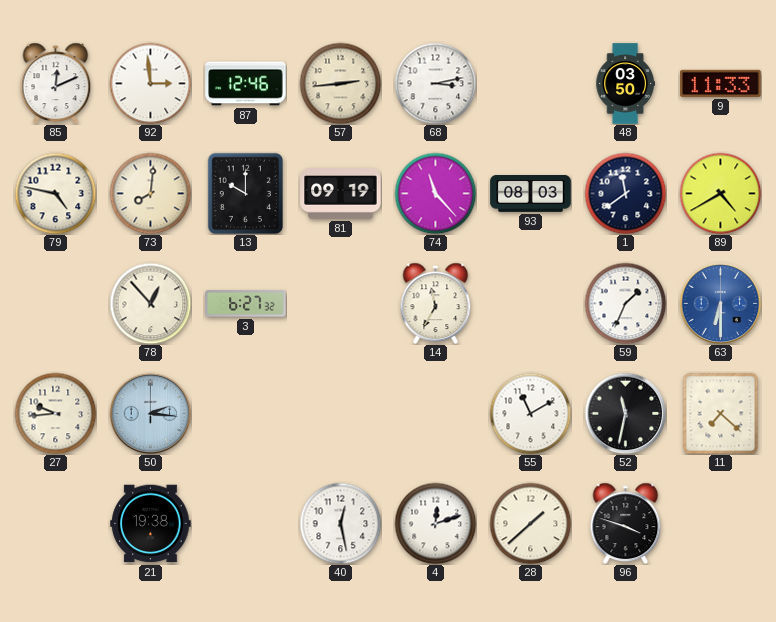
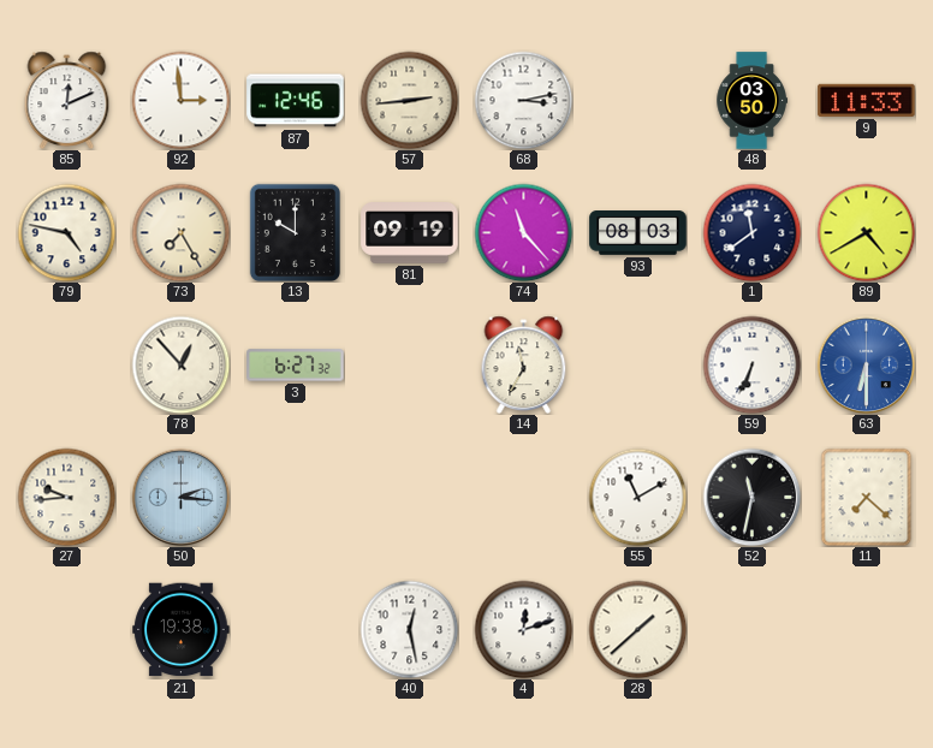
73: 8:01 -> 7:25
59: 1:34 -> 6:34
96: 3:48 -> none
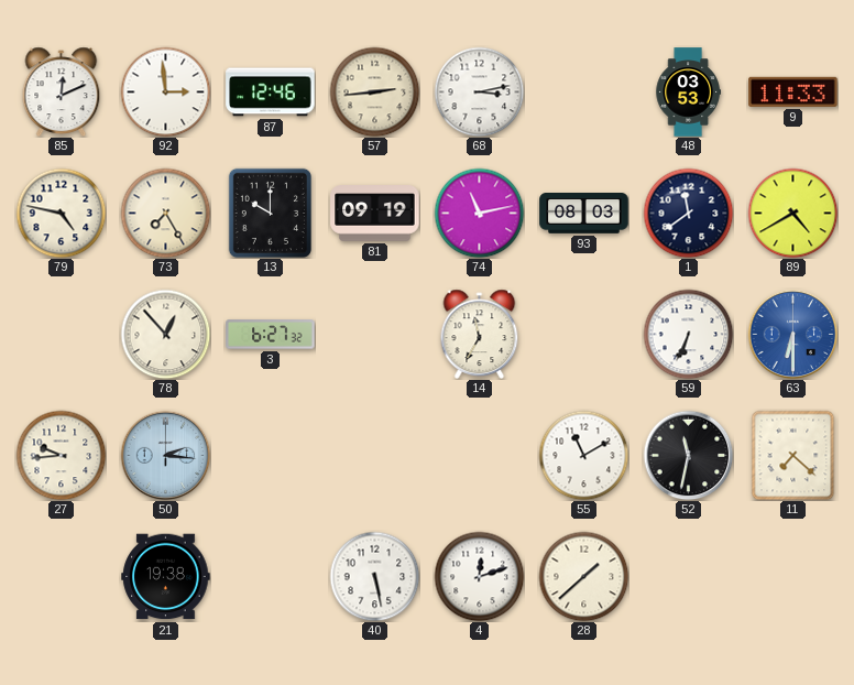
48: 03:50 -> 03:53
74: 11:23 -> 11:13
40: 12:28 -> 5:28
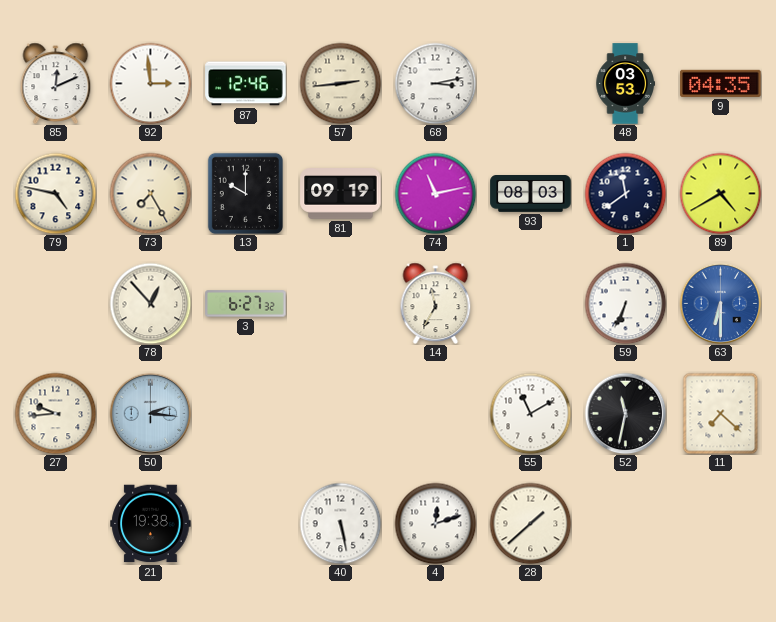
9: 11:33 -> 04:35
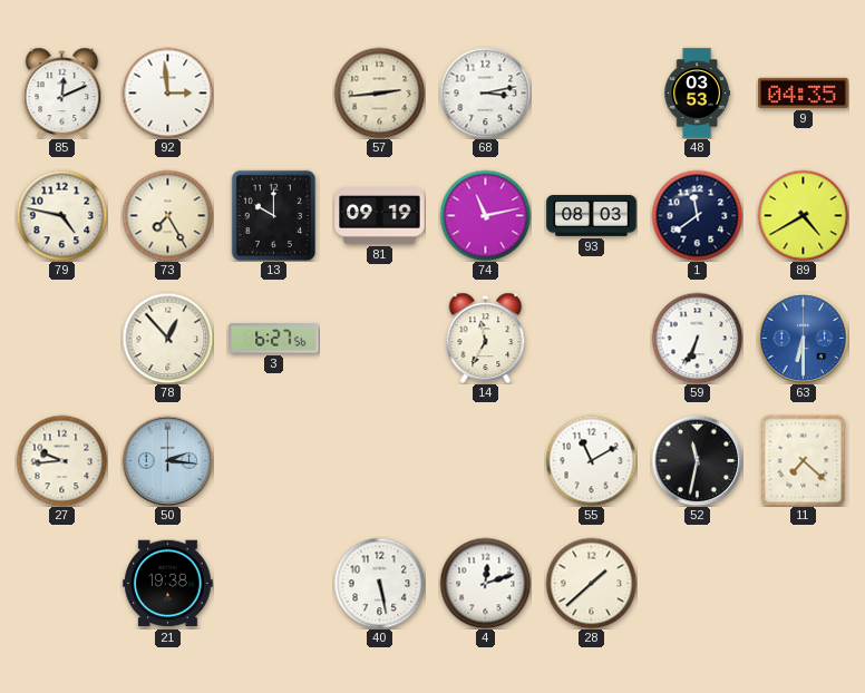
87: 12:46 -> none
3: 6:27:32 -> 6:27:56
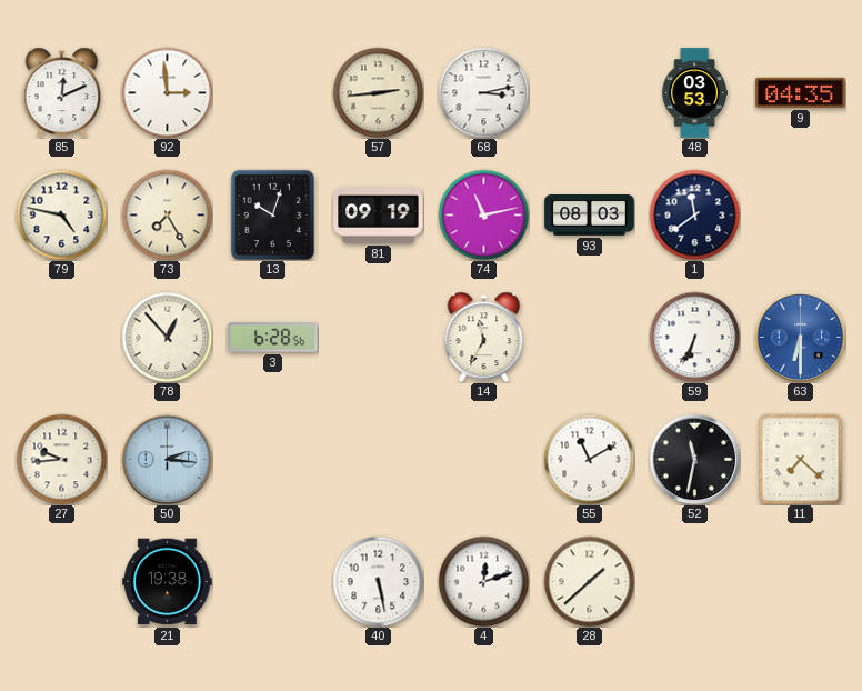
13: 10:00 -> 10:03
89: 4:40 -> none
3: 6:27 -> 6:28
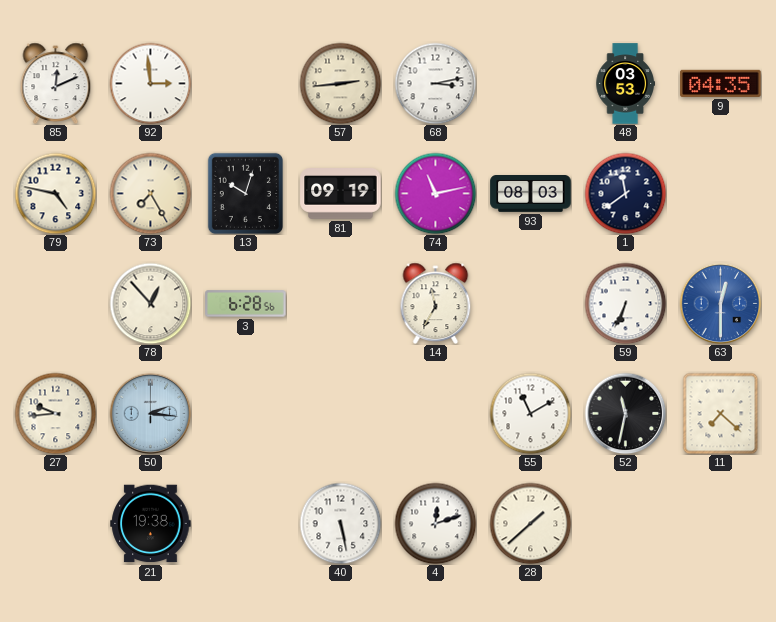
63: 6:30 -> 12:30
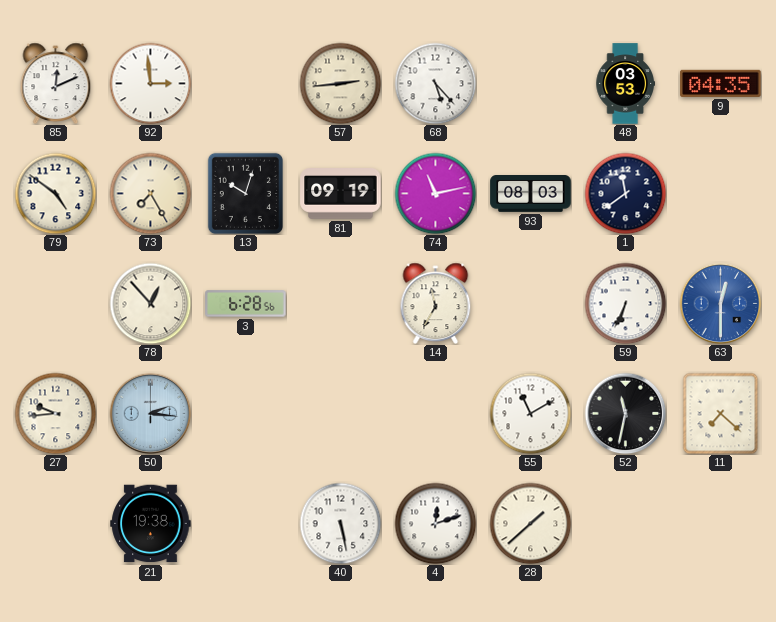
68: 3:13 -> 5:23
79: 4:47 -> 4:51
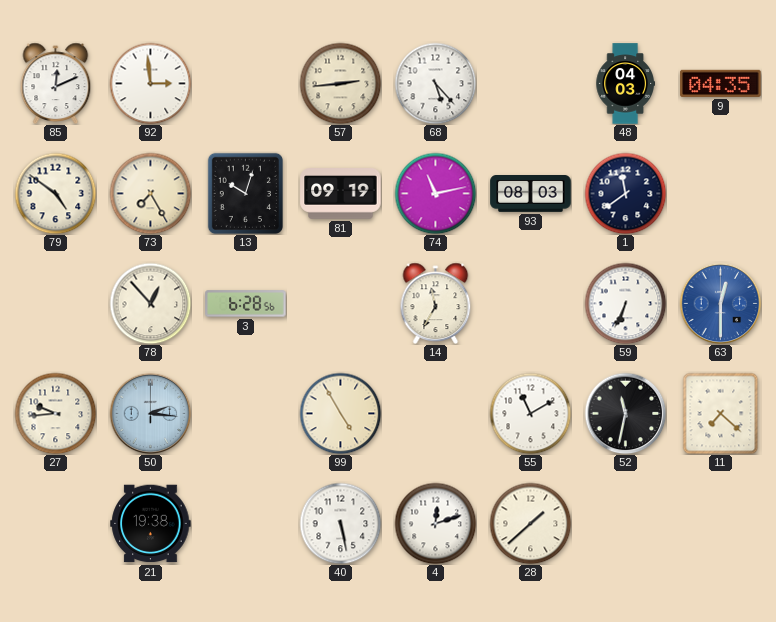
48: 03:53 -> 04:03
99: none -> 4:55
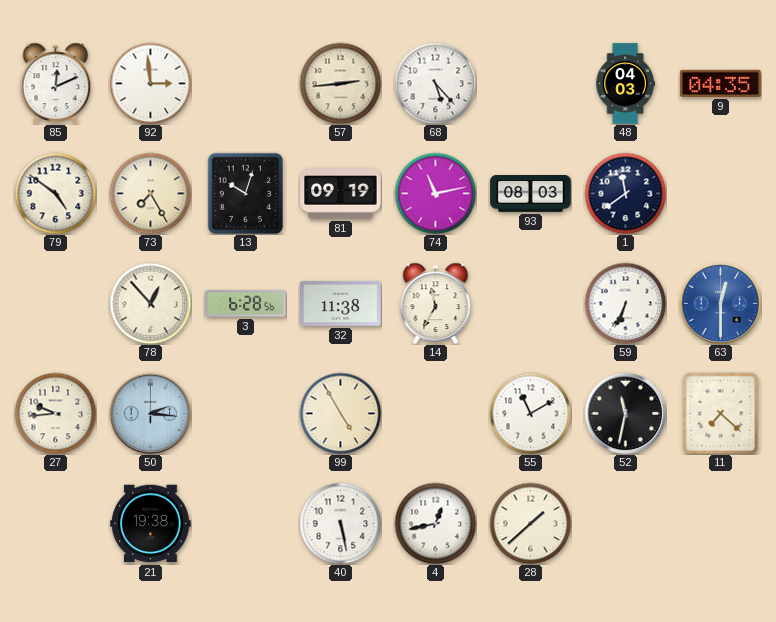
32: none -> 11:38
4: 12:12 -> 12:43
